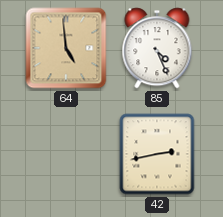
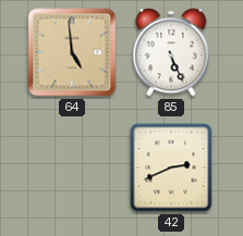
85: 4:26 -> 5:26
42: 2:43 -> 2:41
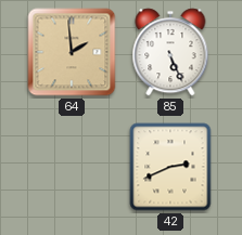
64: 4:59 -> 1:59
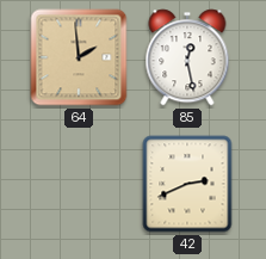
85: 5:26 -> 12:28
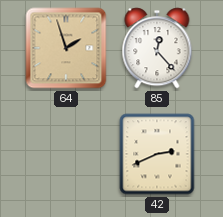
64: 1:59 -> 1:57
85: 12:28 -> 12:23
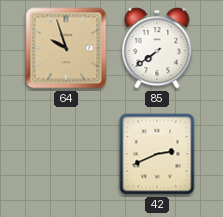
64: 1:57 -> 9:57
85: 12:23 -> 7:39
